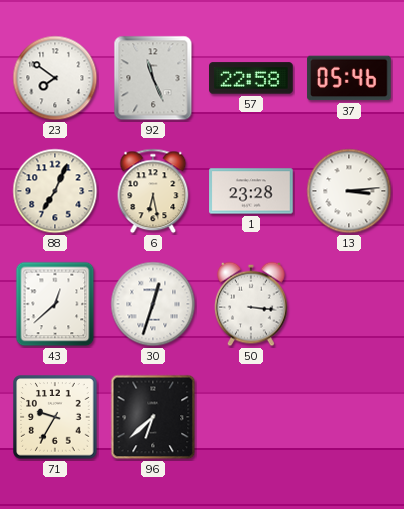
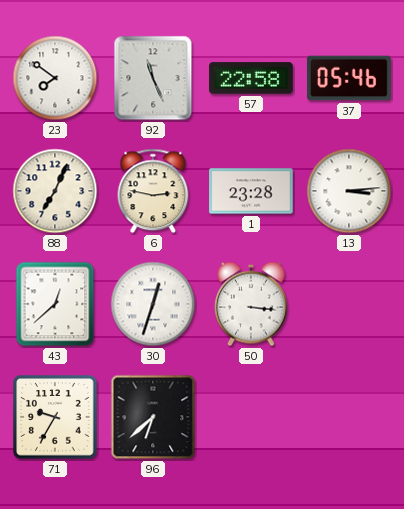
6: 6:28 -> 2:47
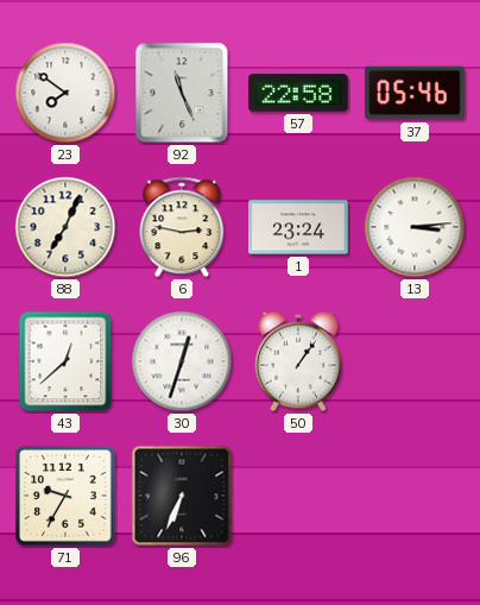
1: 23:28 -> 23:24
50: 3:16 -> 1:06
96: 6:38 -> 6:34
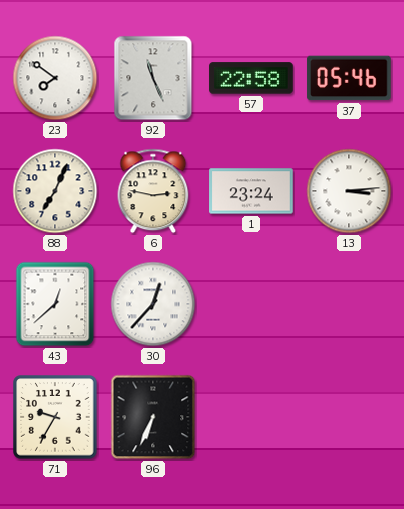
30: 12:33 -> 12:37
50: 1:06 -> none
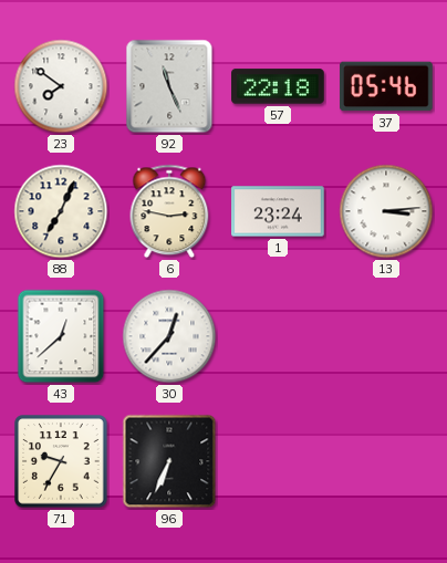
57: 22:58 -> 22:18
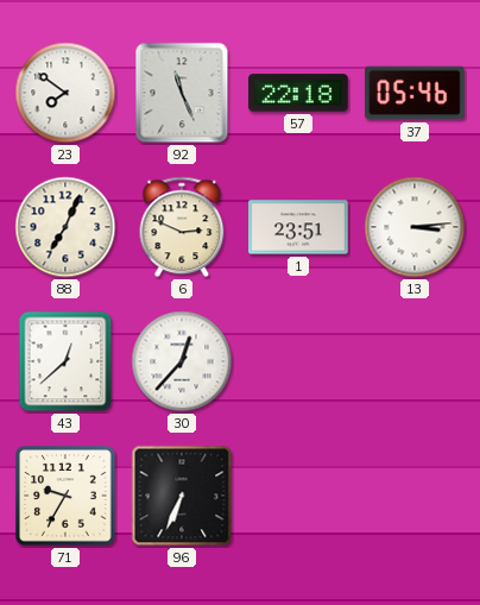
6: 2:47 -> 2:49
1: 23:24 -> 23:51
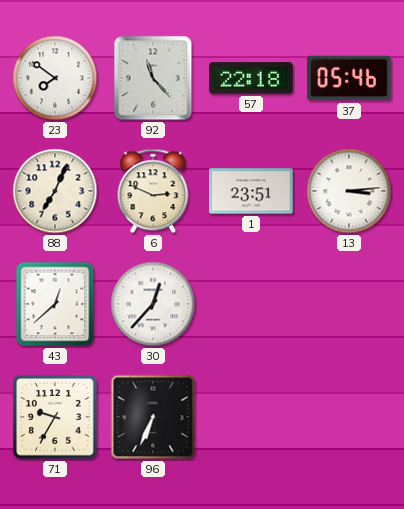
92: 11:26 -> 11:23
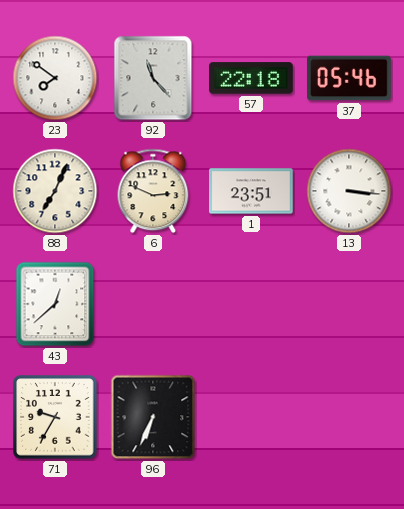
13: 3:14 -> 3:16
30: 12:37 -> none
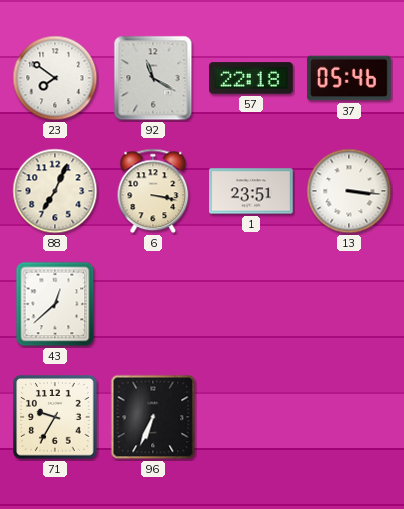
92: 11:23 -> 11:20
6: 2:49 -> 3:17
